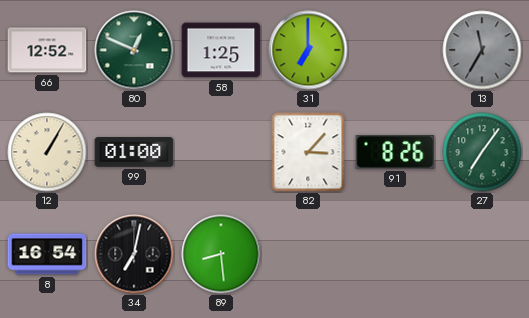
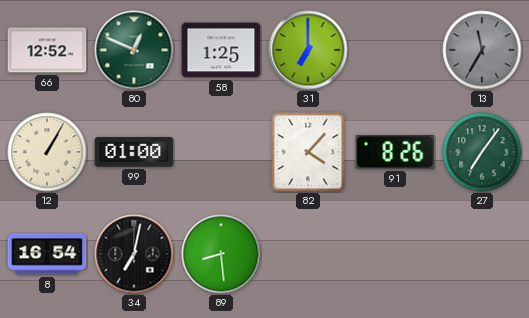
82: 3:07 -> 4:07
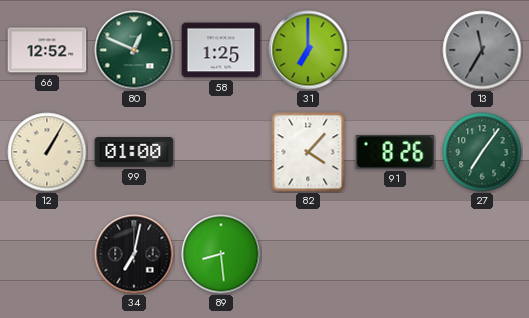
8: 16:54 -> none
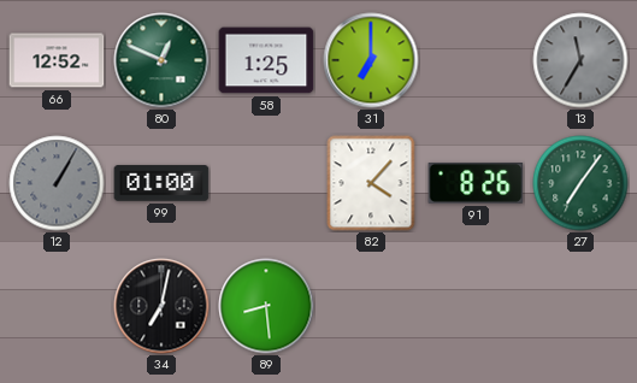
12 dial: cream -> grey
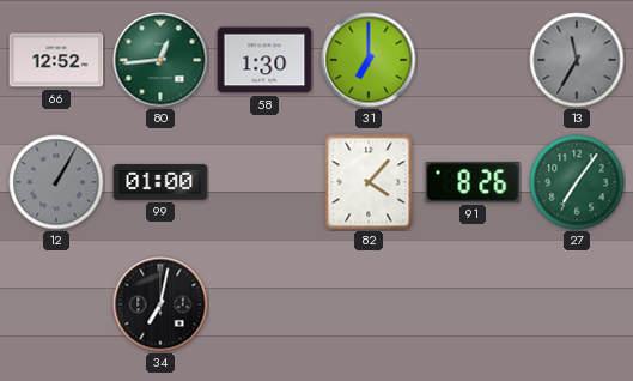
80: 12:49 -> 12:44
58: 1:25 -> 1:30
89: 8:29 -> none
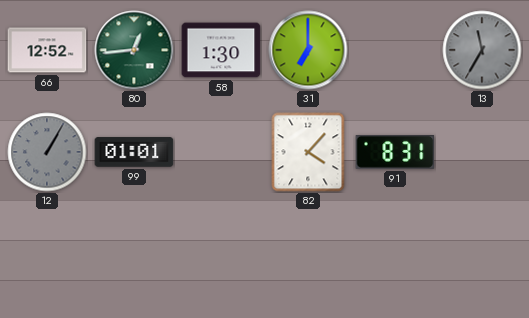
99: 01:00 -> 01:01
91: 8:26 -> 8:31
27: 7:06 -> none
34: 7:02 -> none
